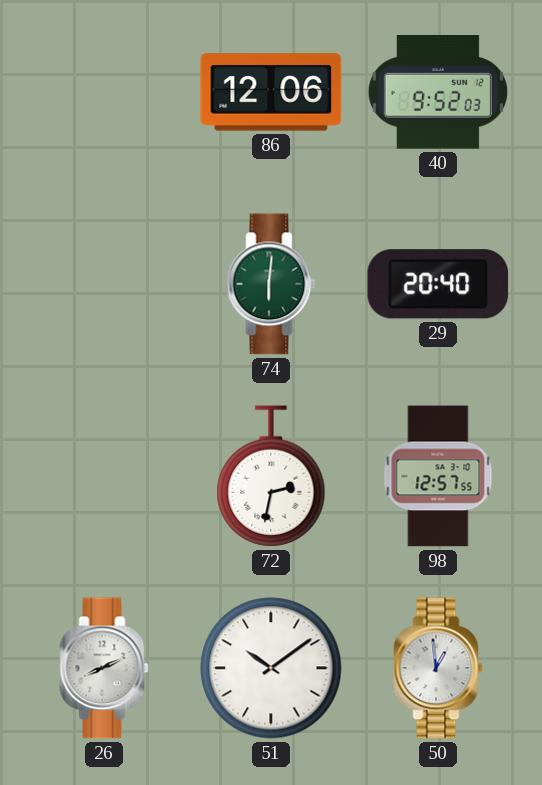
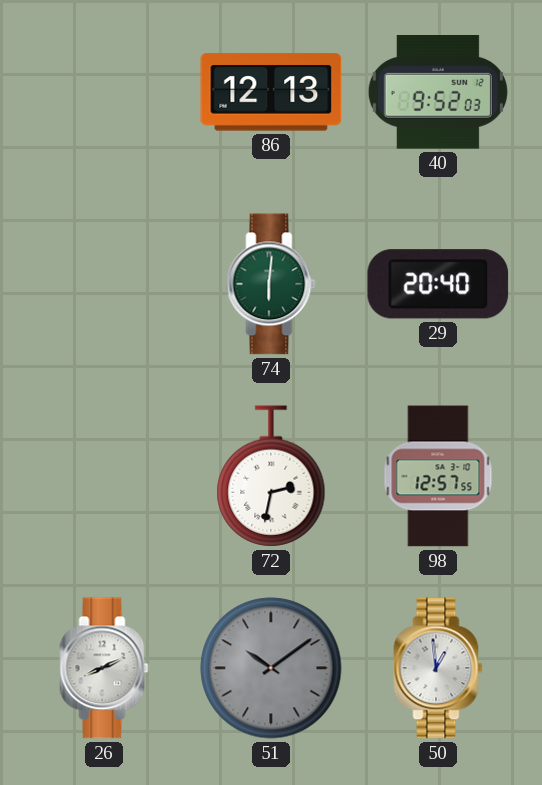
86: 12:06 -> 12:13
51 dial: white -> grey
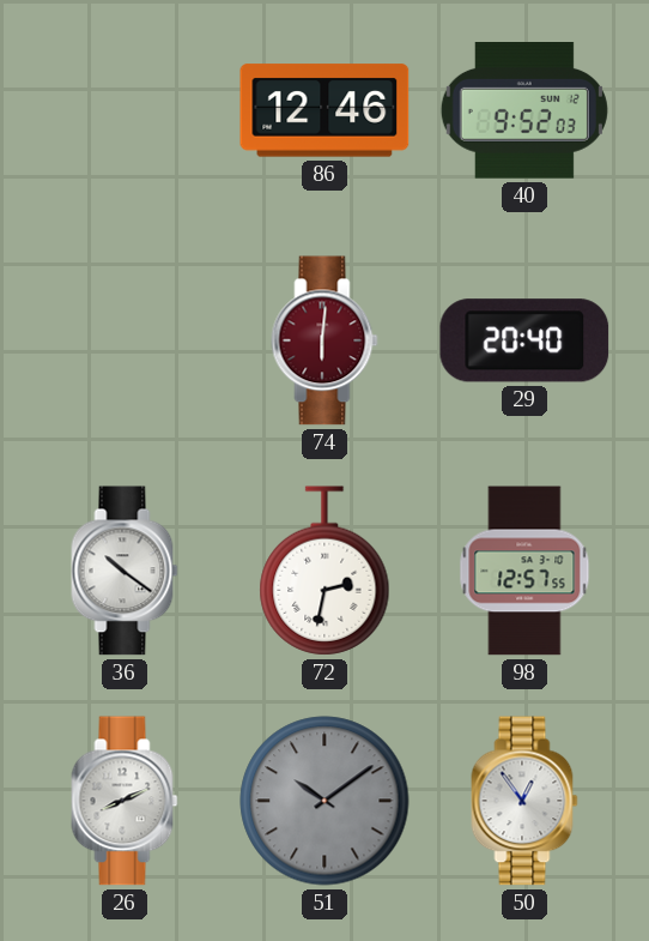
86: 12:13 -> 12:46
74 dial: green -> burgundy
36: none -> 10:21
50: 12:59 -> 12:54
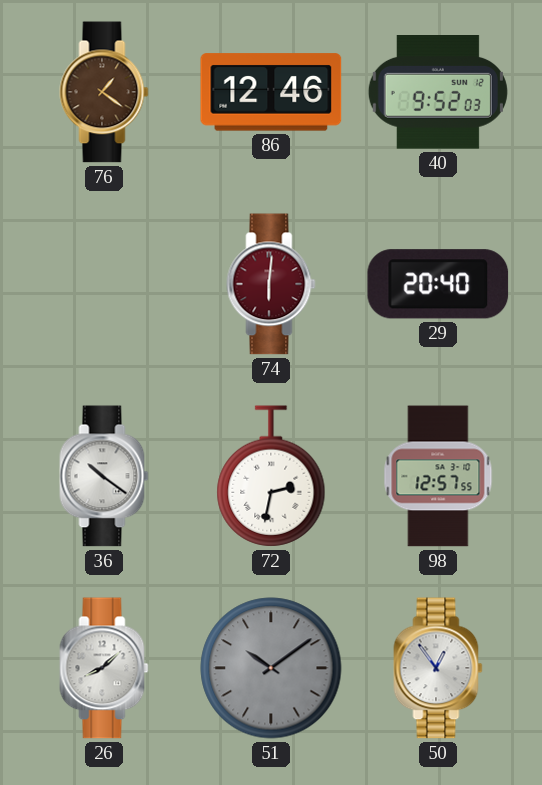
76: none -> 1:21
26: 8:11 -> 8:08
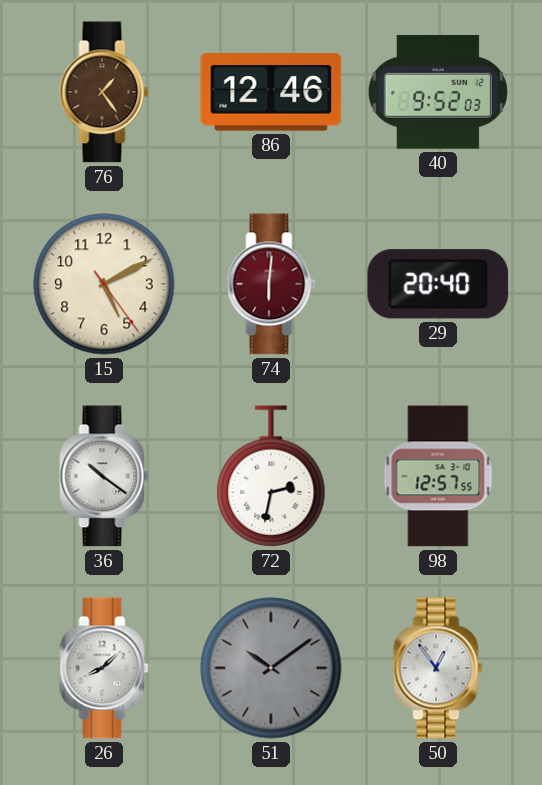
76: 1:21 -> 1:24
15: none -> 5:10
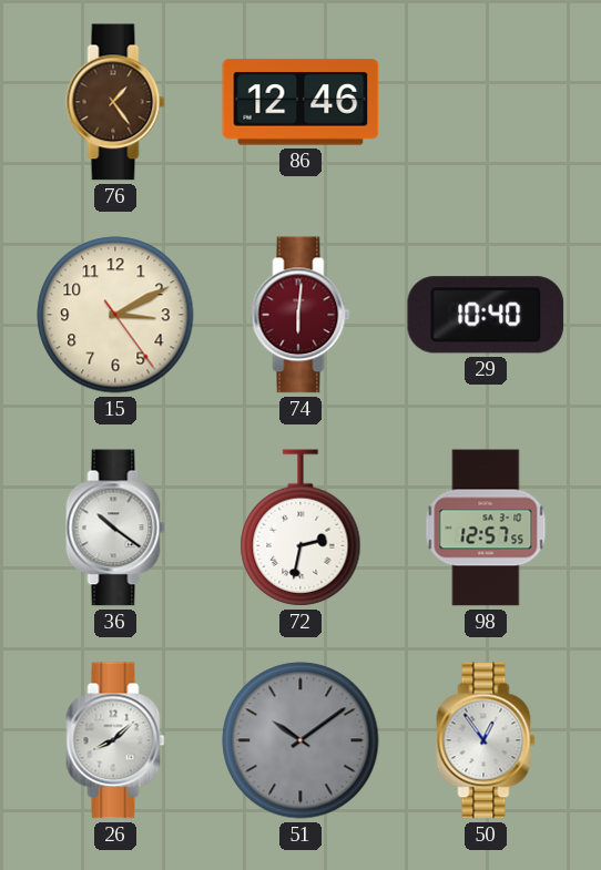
40: 9:52 -> none
15: 5:10 -> 3:10
29: 20:40 -> 10:40
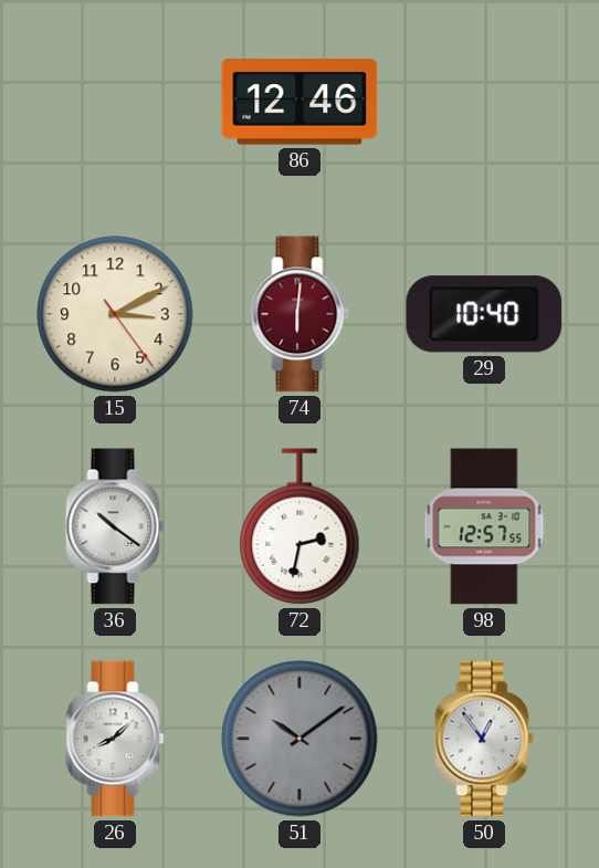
76: 1:24 -> none
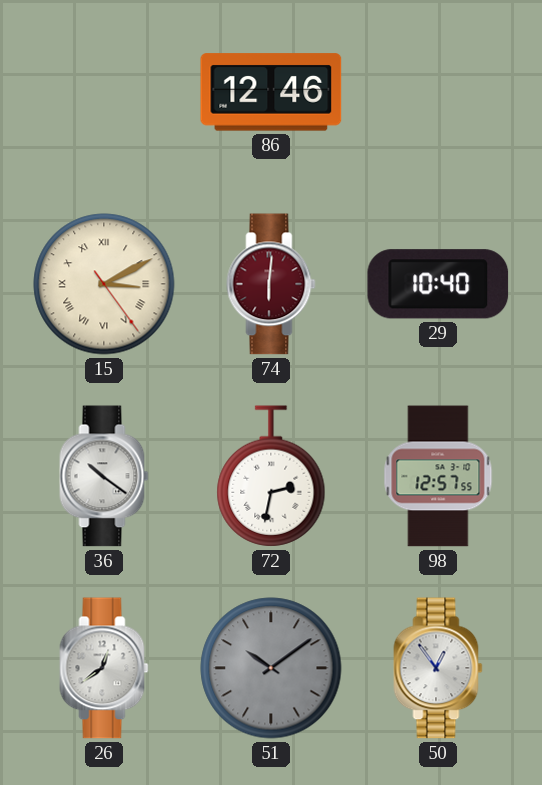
15 numerals: Arabic -> Roman
26: 8:08 -> 12:39
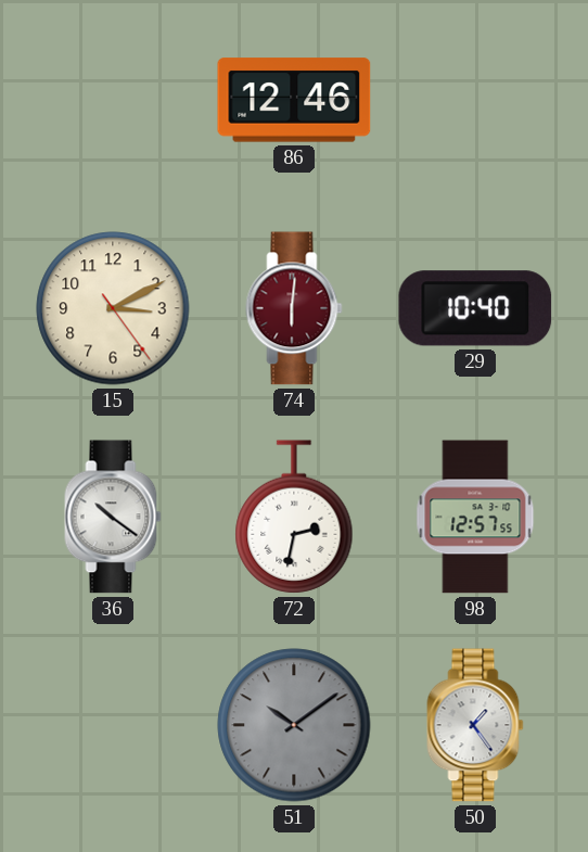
15 numerals: Roman -> Arabic
26: 12:39 -> none
50: 12:54 -> 1:24
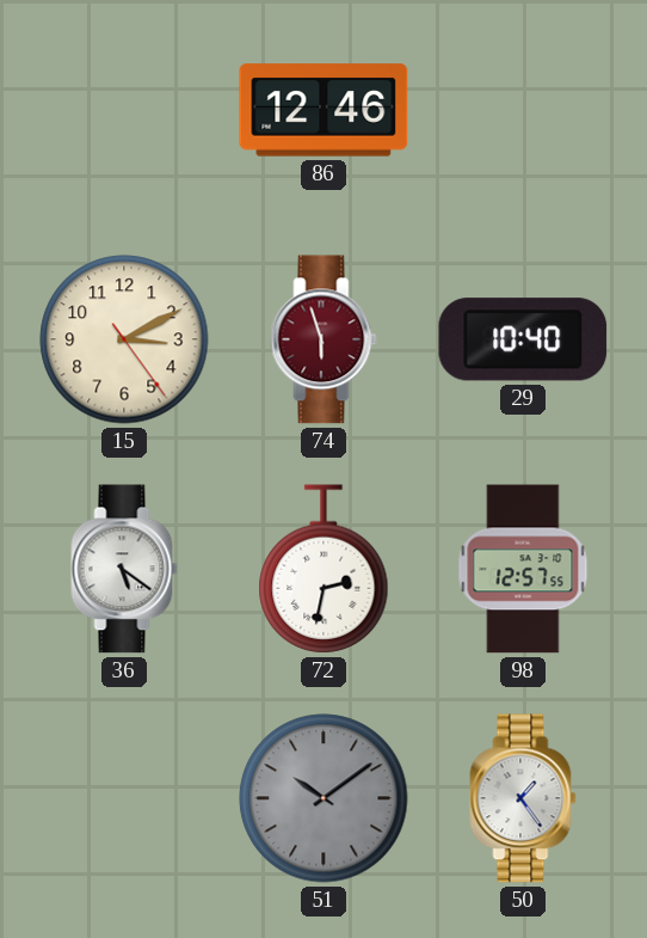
74: 6:01 -> 5:57
36: 10:21 -> 5:21
